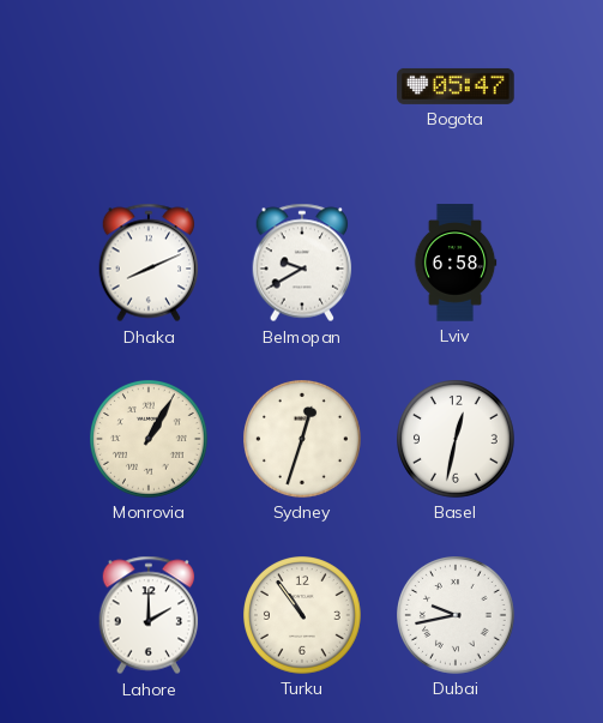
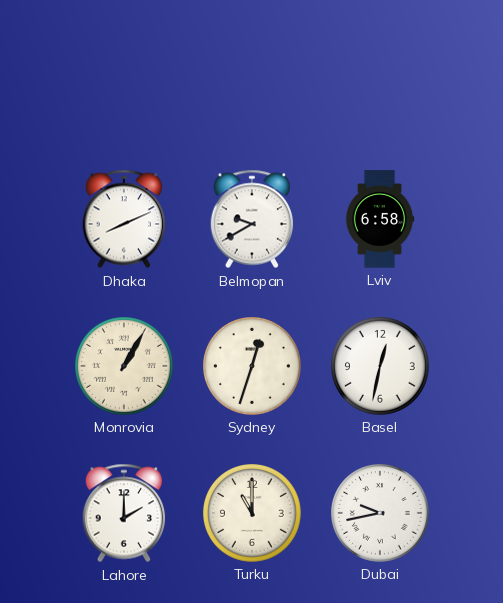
Bogota: 05:47 -> none
Turku: 10:54 -> 11:00
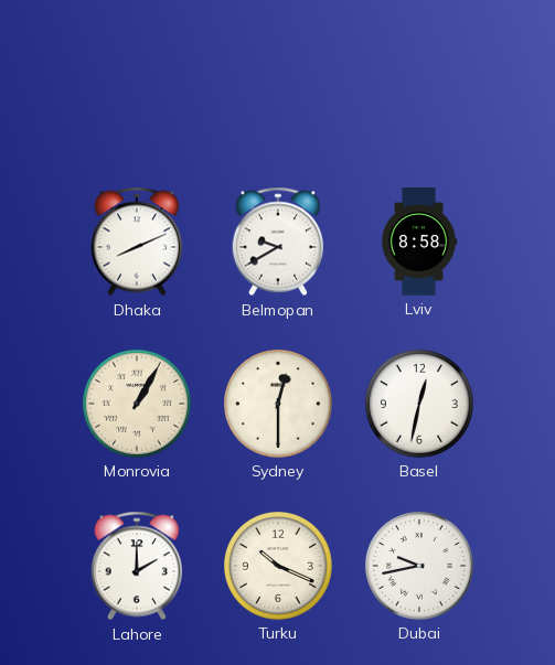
Lviv: 6:58 -> 8:58
Sydney: 12:33 -> 12:30
Turku: 11:00 -> 10:19
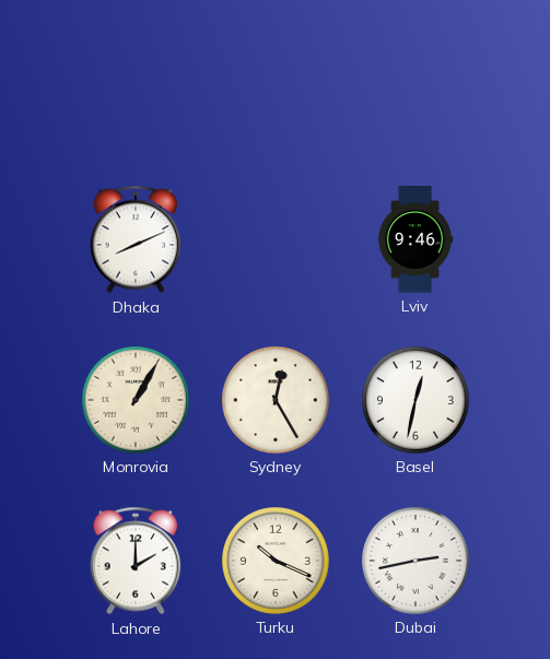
Belmopan: 9:40 -> none
Lviv: 8:58 -> 9:46
Sydney: 12:30 -> 12:25
Dubai: 9:43 -> 2:43
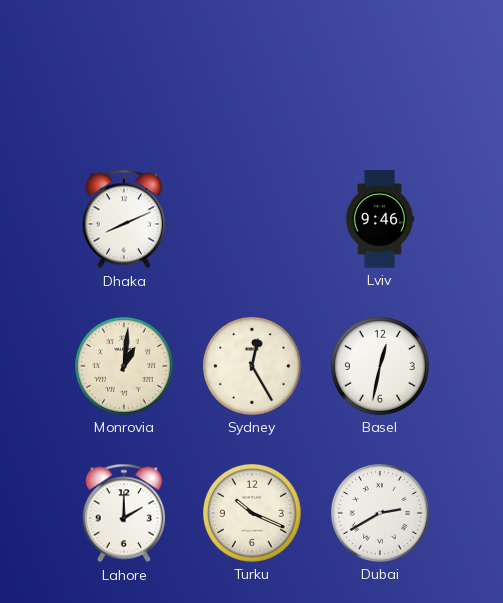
Monrovia: 1:05 -> 1:01
Dubai: 2:43 -> 2:40
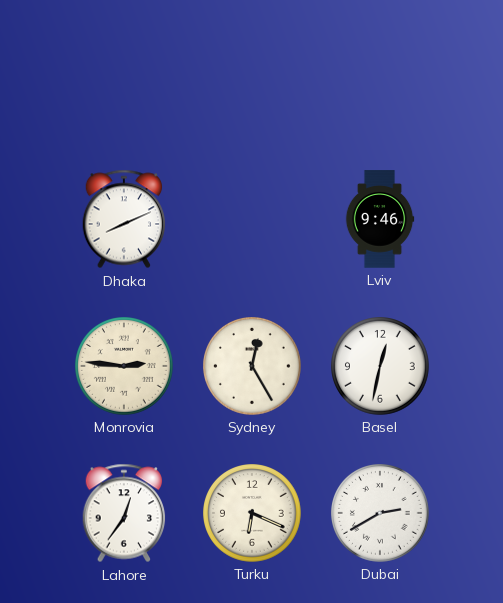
Monrovia: 1:01 -> 2:46
Lahore: 2:00 -> 12:36
Turku: 10:19 -> 6:19
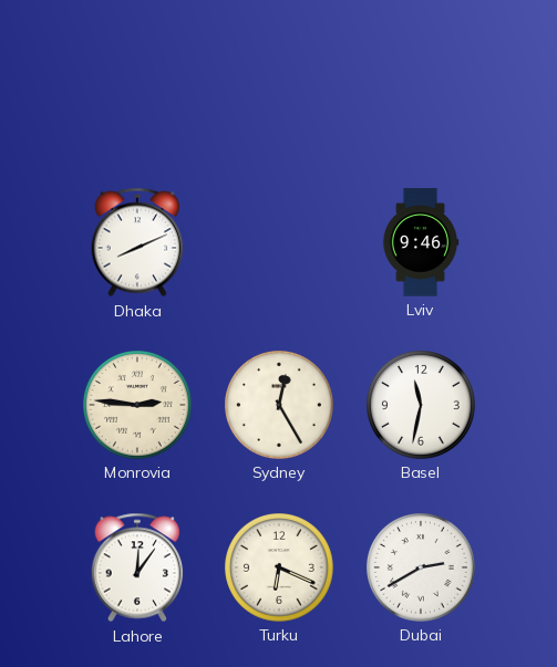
Basel: 12:32 -> 11:32
Lahore: 12:36 -> 12:06
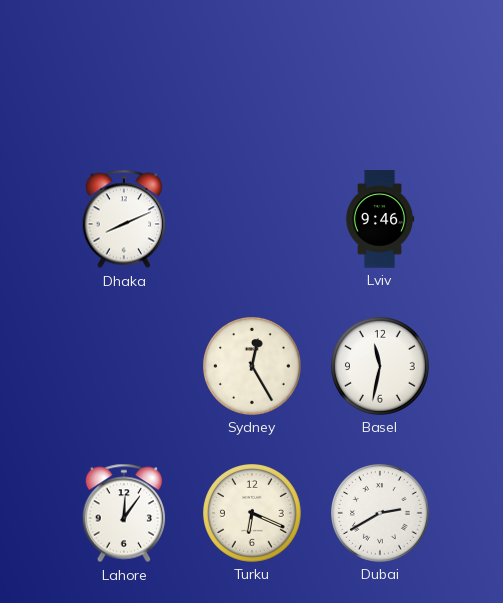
Monrovia: 2:46 -> none
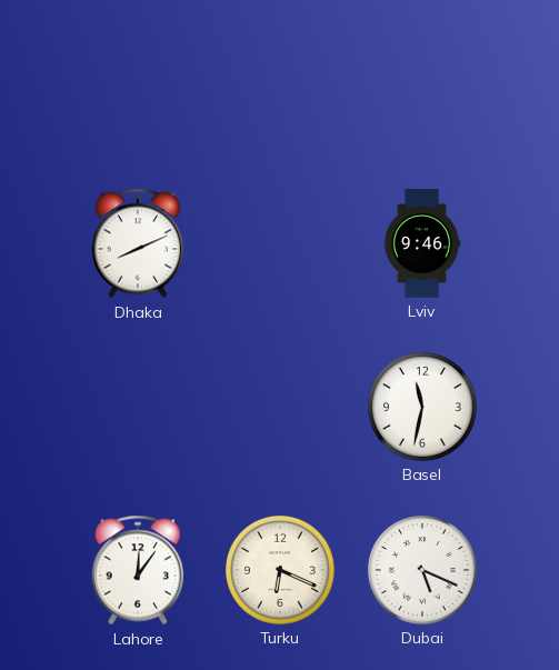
Sydney: 12:25 -> none
Dubai: 2:40 -> 5:19
